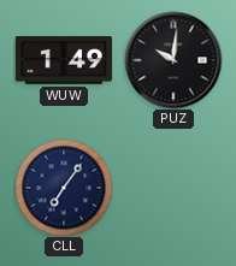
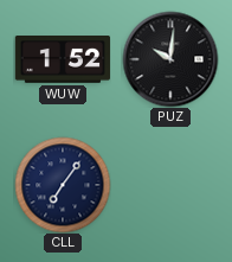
WUW: 1:49 -> 1:52
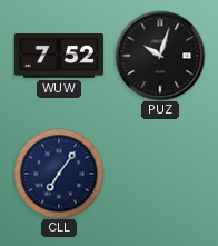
WUW: 1:52 -> 7:52
PUZ: 10:01 -> 10:03
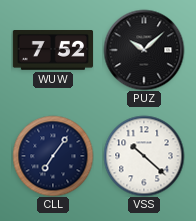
PUZ: 10:03 -> 10:08
VSS: none -> 10:22
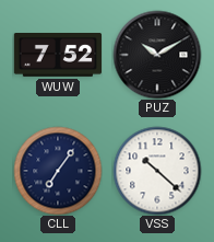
PUZ: 10:08 -> 10:10
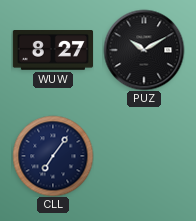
WUW: 7:52 -> 8:27
VSS: 10:22 -> none
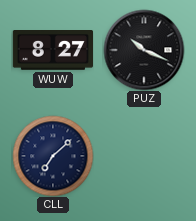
PUZ: 10:10 -> 10:19
CLL: 7:06 -> 7:08
